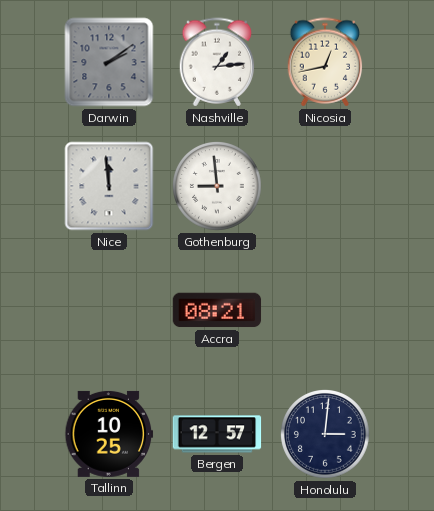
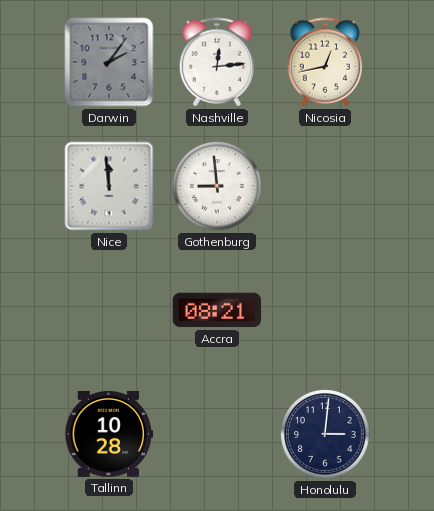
Darwin: 2:09 -> 2:06
Nashville: 1:14 -> 12:14
Tallinn: 10:25 -> 10:28
Bergen: 12:57 -> none
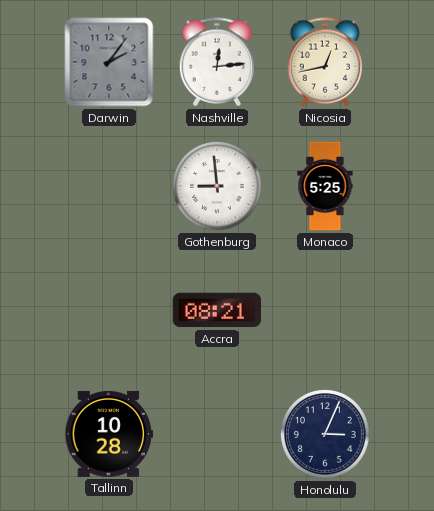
Nice: 11:59 -> none
Monaco: none -> 5:25
Honolulu: 3:01 -> 3:04
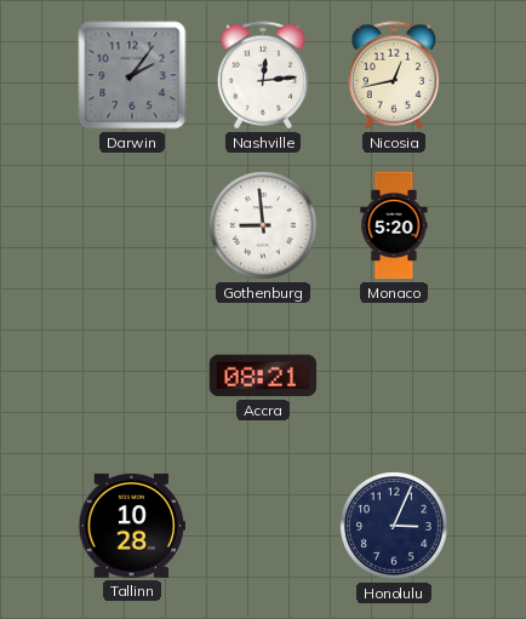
Monaco: 5:25 -> 5:20
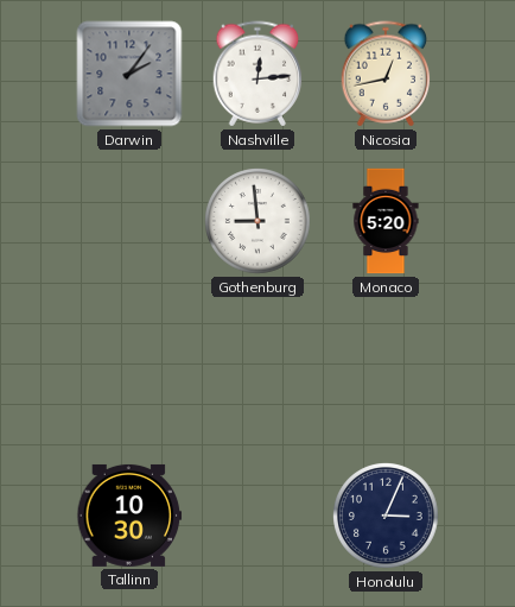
Accra: 08:21 -> none
Tallinn: 10:28 -> 10:30
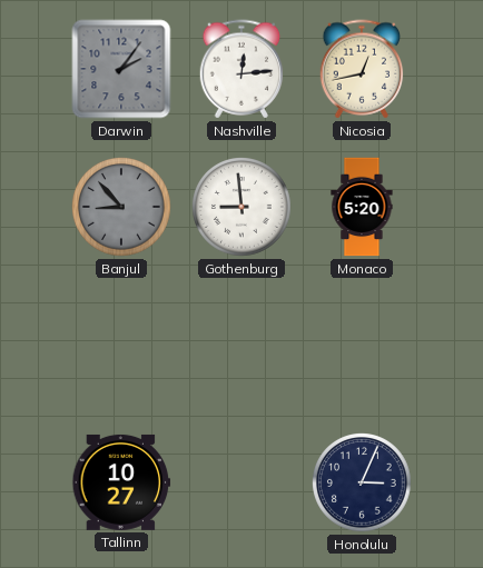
Banjul: none -> 8:53
Tallinn: 10:30 -> 10:27
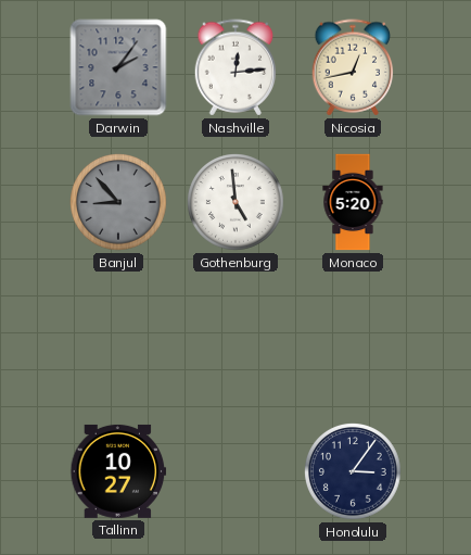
Gothenburg: 8:59 -> 4:59
Honolulu: 3:04 -> 3:06
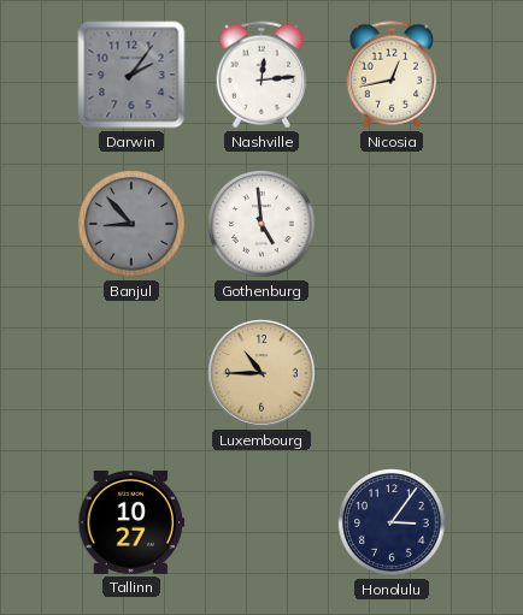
Monaco: 5:20 -> none
Luxembourg: none -> 10:45
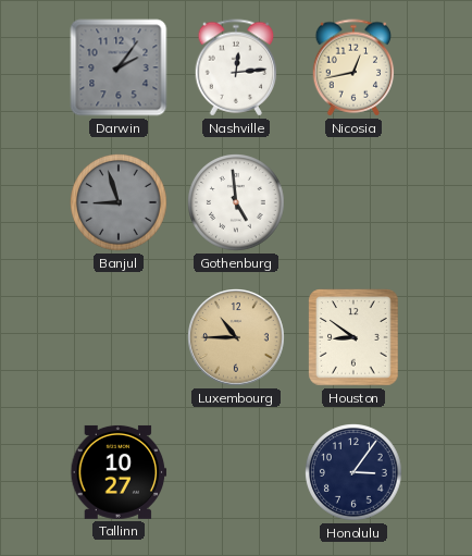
Banjul: 8:53 -> 8:57
Houston: none -> 8:51
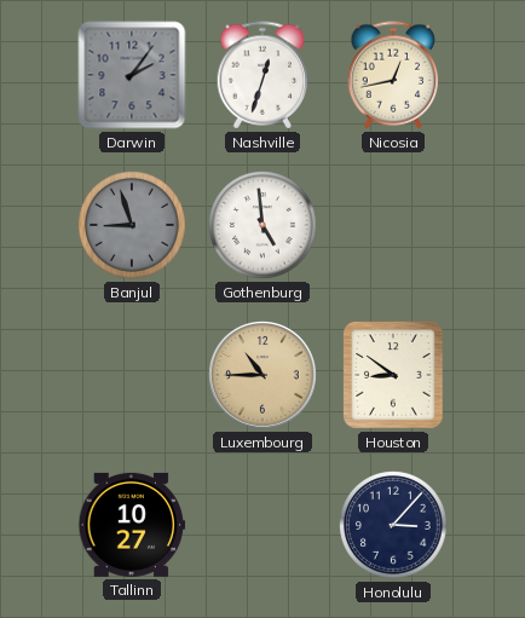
Nashville: 12:14 -> 12:33
Honolulu: 3:06 -> 3:07
